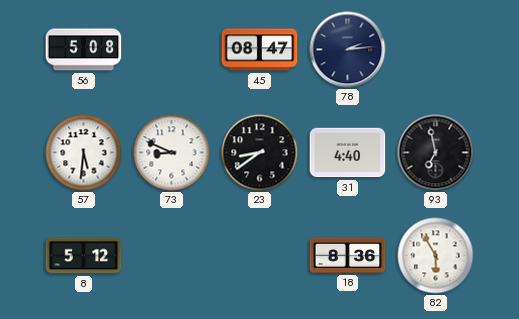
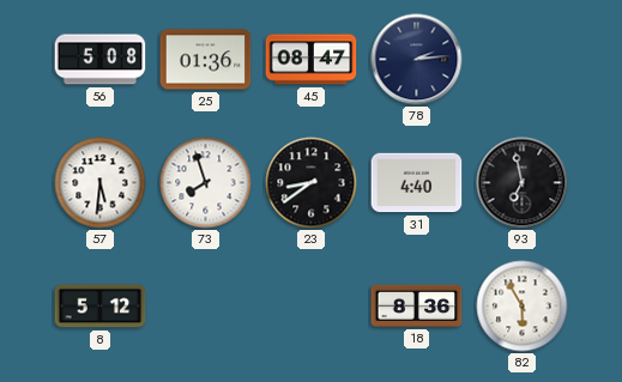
25: none -> 01:36
73: 8:49 -> 7:57
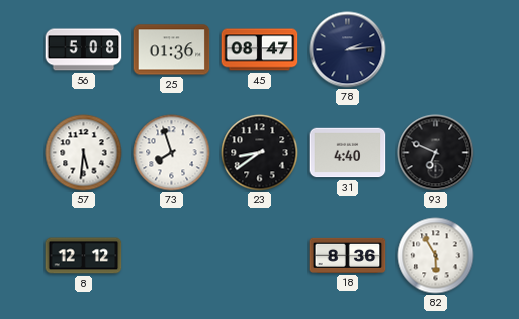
93: 6:58 -> 6:49
8: 5:12 -> 12:12
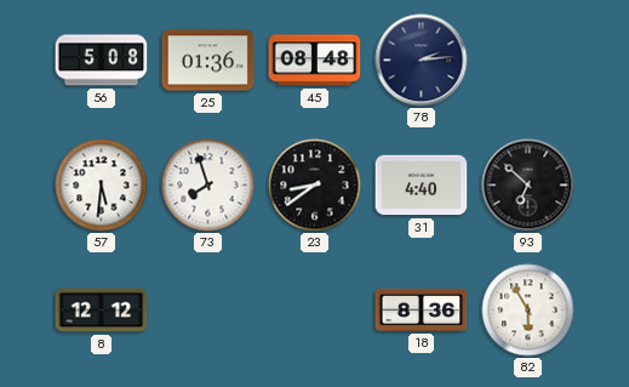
45: 08:47 -> 08:48
93: 6:49 -> 6:52
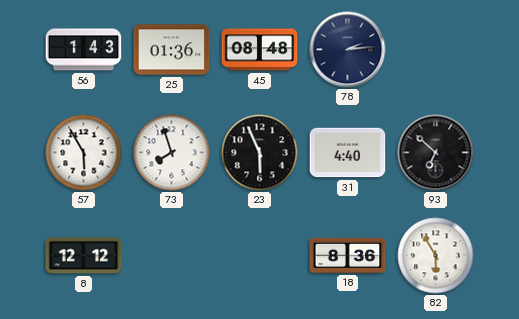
56: 5:08 -> 1:43
57: 5:31 -> 5:55
23: 8:39 -> 5:56
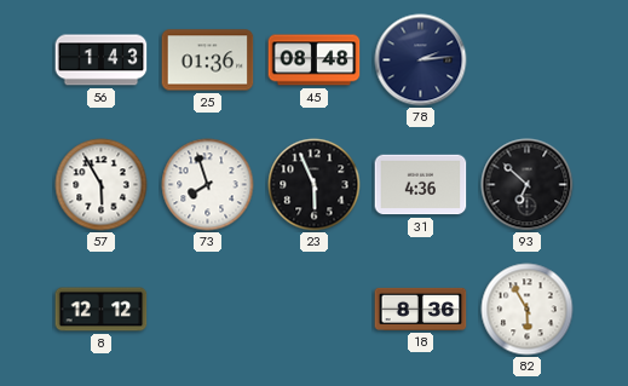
31: 4:40 -> 4:36
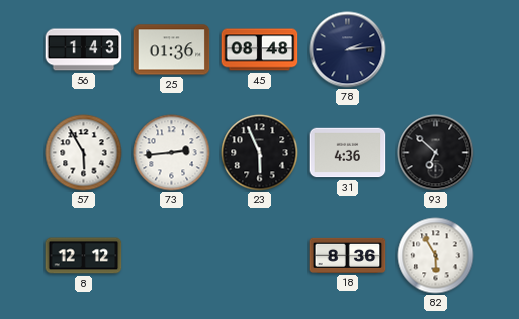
73: 7:57 -> 2:44
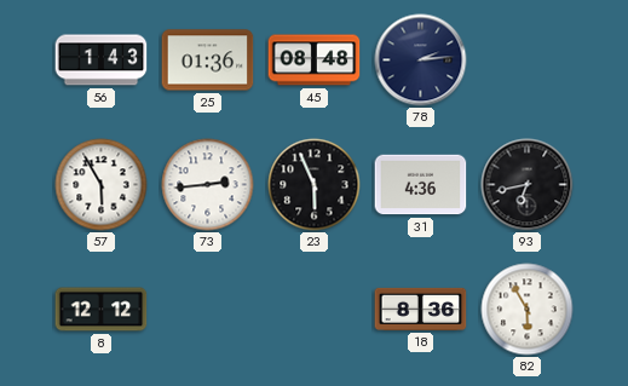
93: 6:52 -> 6:43
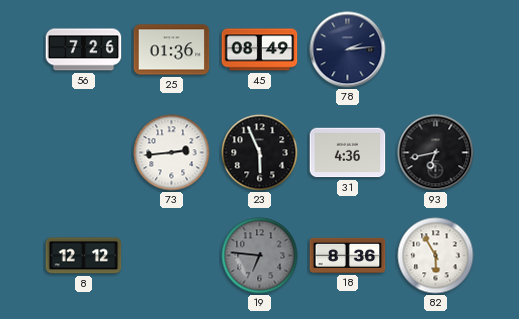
56: 1:43 -> 7:26
45: 08:48 -> 08:49
57: 5:55 -> none
19: none -> 6:46
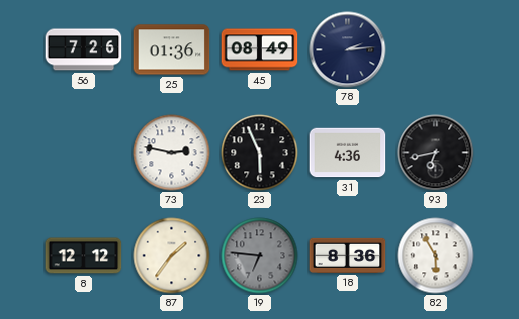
73: 2:44 -> 2:47
87: none -> 1:36
